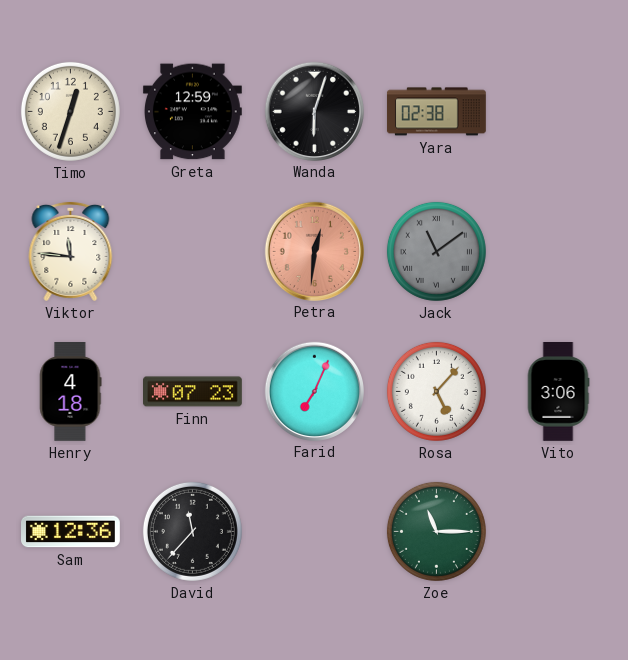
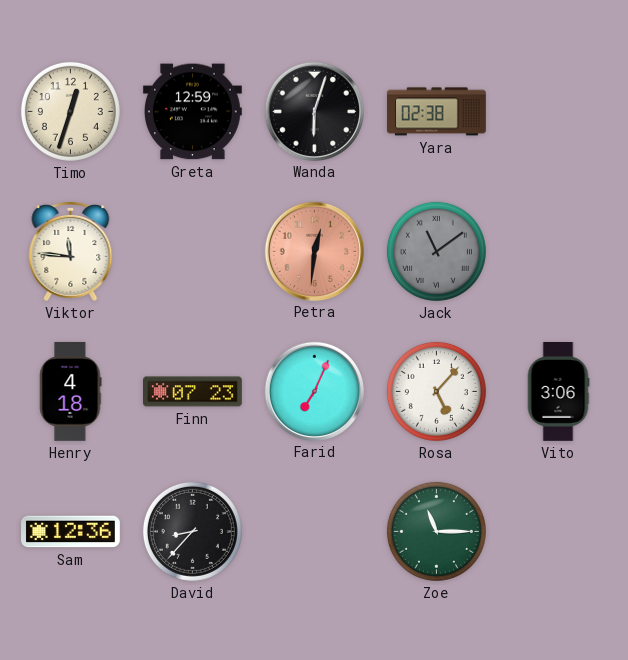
David: 11:37 -> 8:37
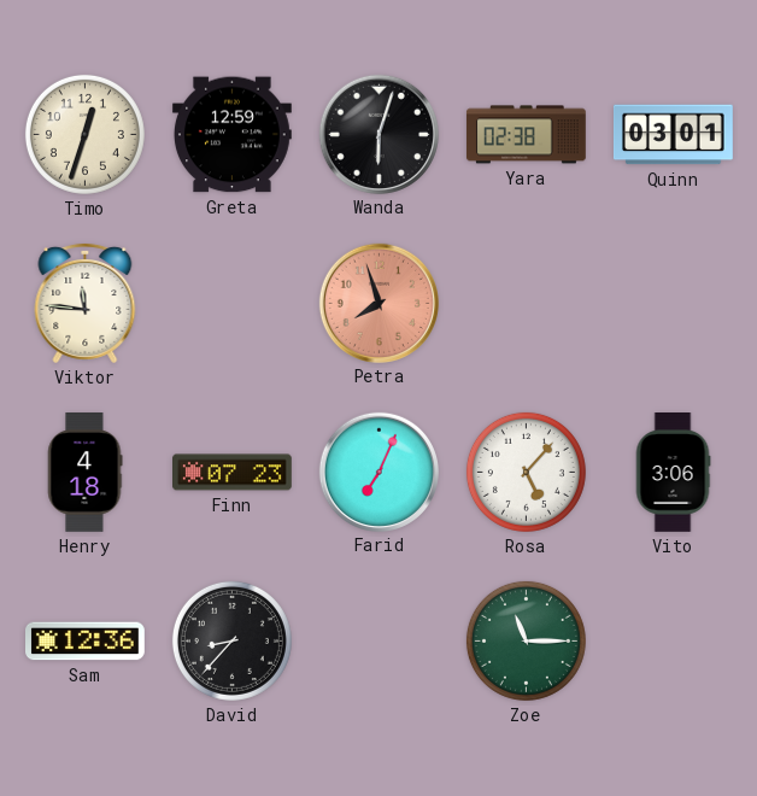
Quinn: none -> 03:01
Petra: 12:31 -> 7:57
Jack: 11:09 -> none
